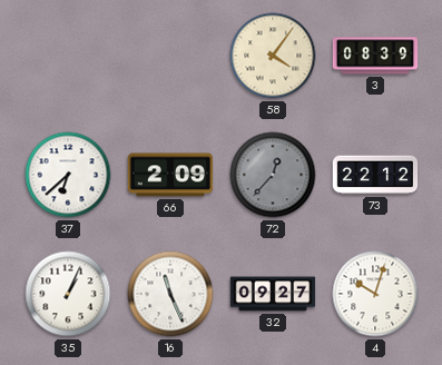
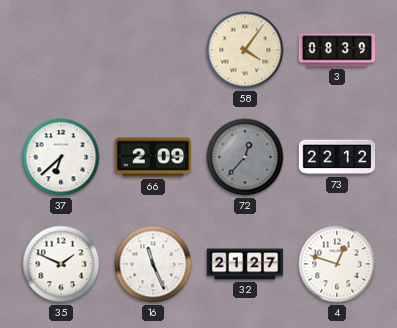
35: 1:04 -> 1:49
32: 09:27 -> 21:27
4: 10:03 -> 12:48
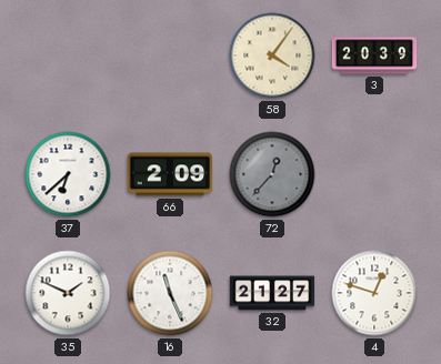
3: 08:39 -> 20:39
73: 22:12 -> none
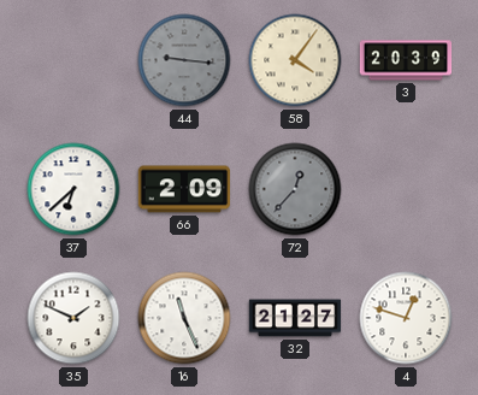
44: none -> 9:16
